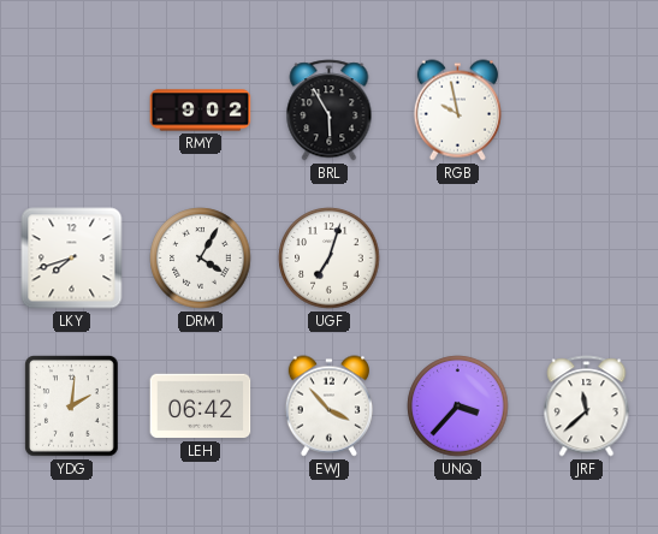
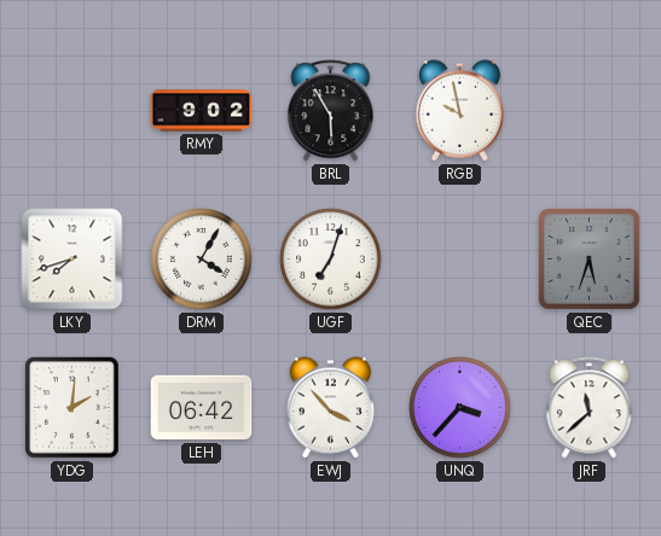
QEC: none -> 5:33
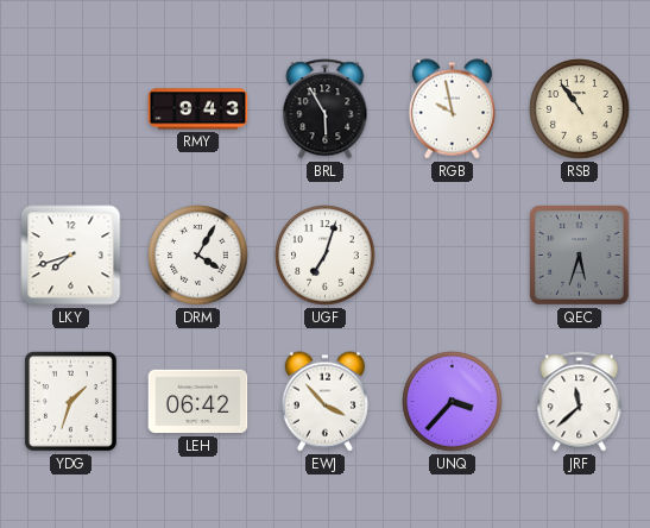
RMY: 9:02 -> 9:43
RSB: none -> 10:54
YDG: 2:01 -> 1:33
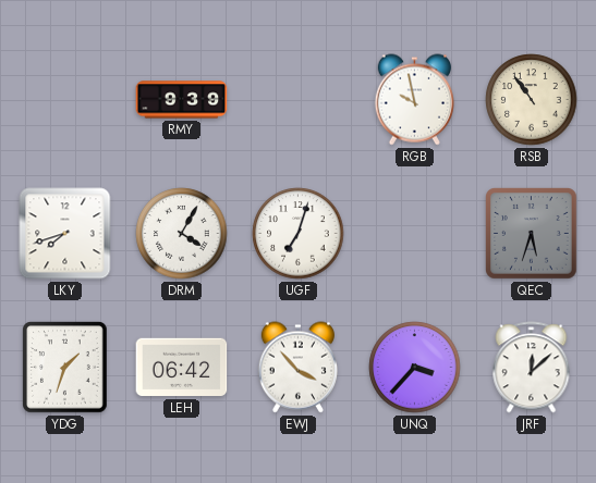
RMY: 9:43 -> 9:39
BRL: 5:55 -> none
JRF: 11:38 -> 12:08
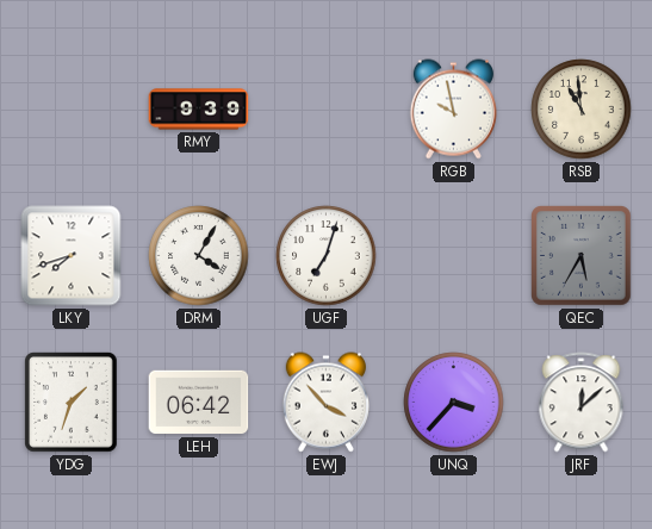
RSB: 10:54 -> 10:59
QEC: 5:33 -> 5:35
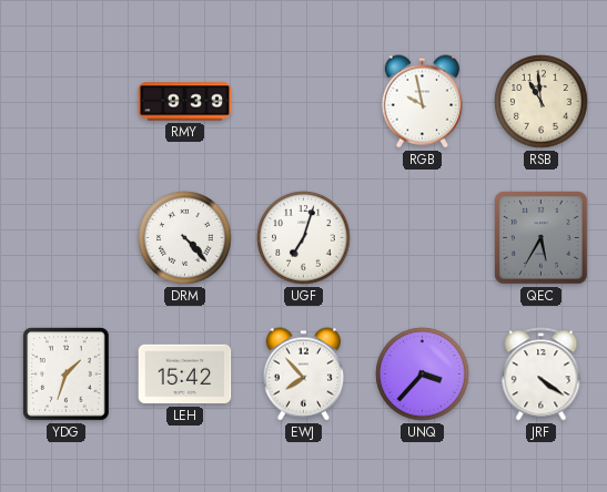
LKY: 7:42 -> none
DRM: 4:05 -> 4:23
LEH: 06:42 -> 15:42
EWJ: 3:53 -> 7:53
JRF: 12:08 -> 4:21
